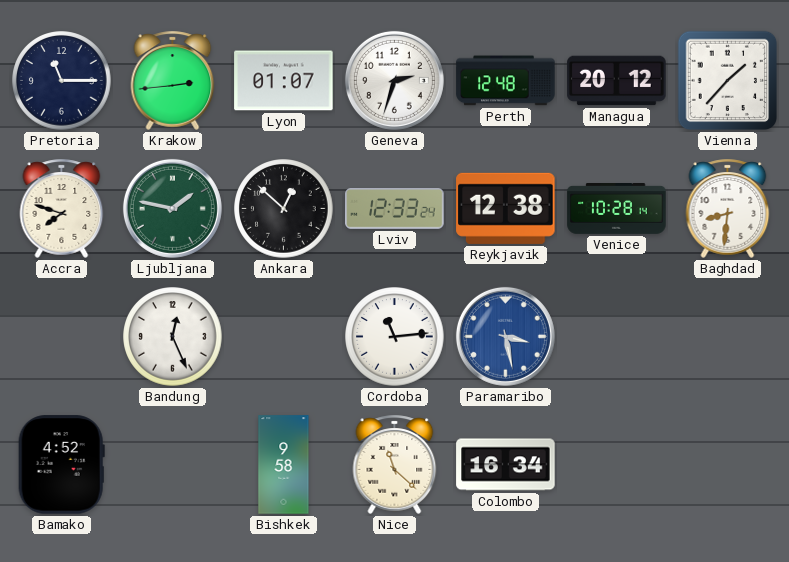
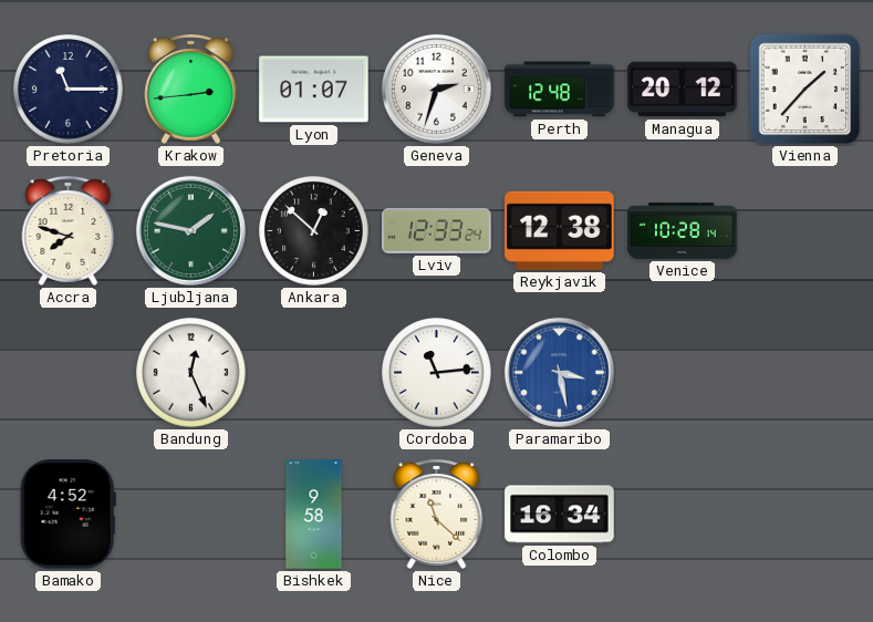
Baghdad: 8:31 -> none
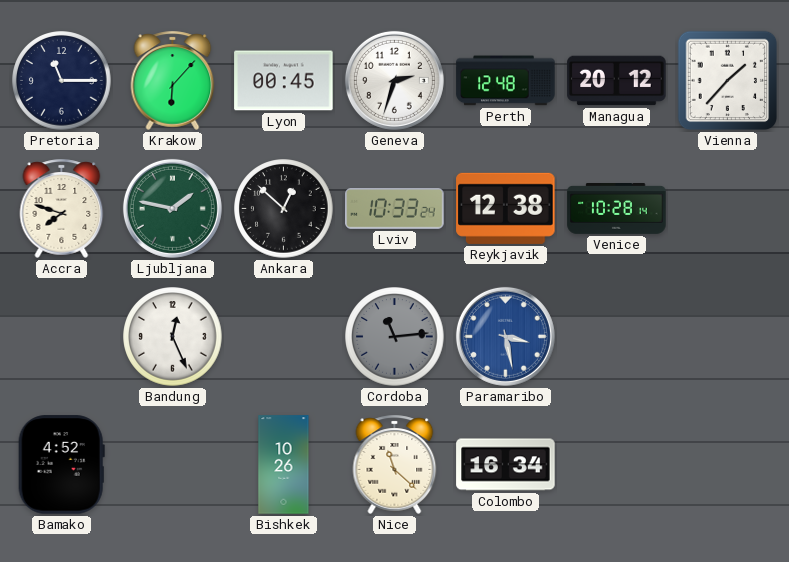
Krakow: 2:44 -> 6:07
Lyon: 01:07 -> 00:45
Lviv: 12:33 -> 10:33
Cordoba dial: white -> grey
Bishkek: 9:58 -> 10:26
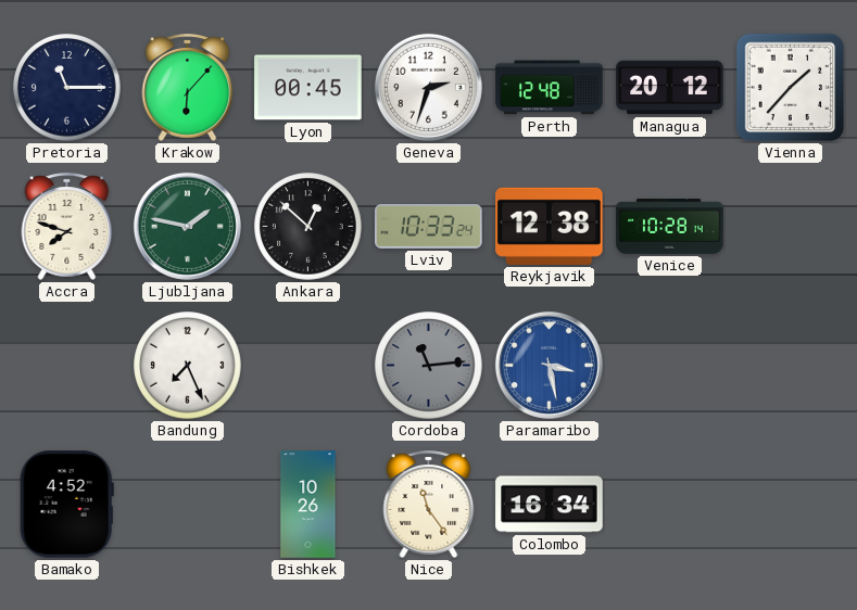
Bandung: 12:26 -> 7:26
Nice: 11:22 -> 11:24
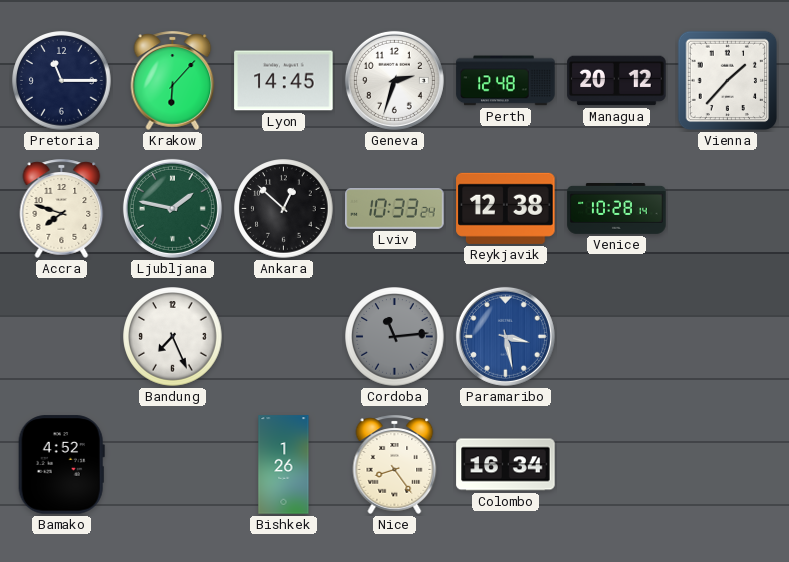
Lyon: 00:45 -> 14:45
Bishkek: 10:26 -> 1:26
Nice: 11:24 -> 8:24
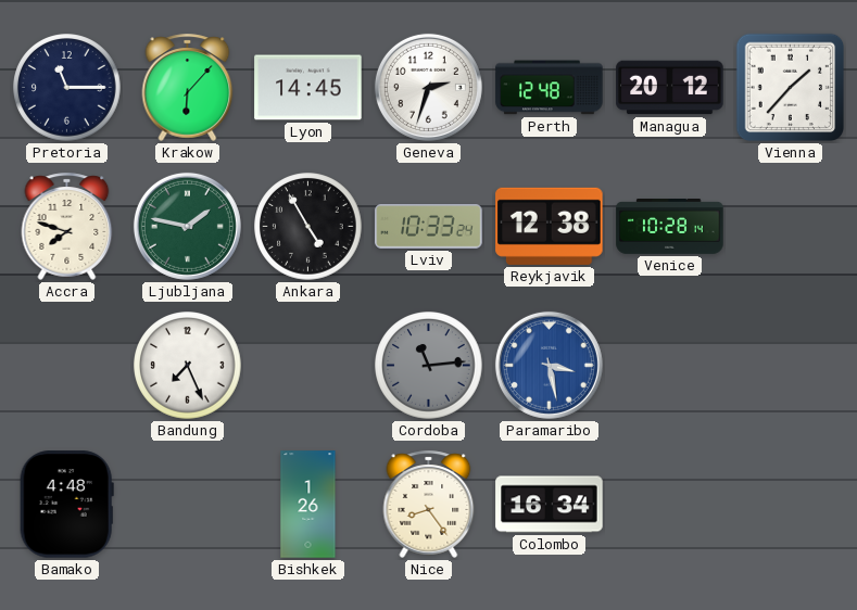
Ankara: 12:52 -> 4:55
Bamako: 4:52 -> 4:48
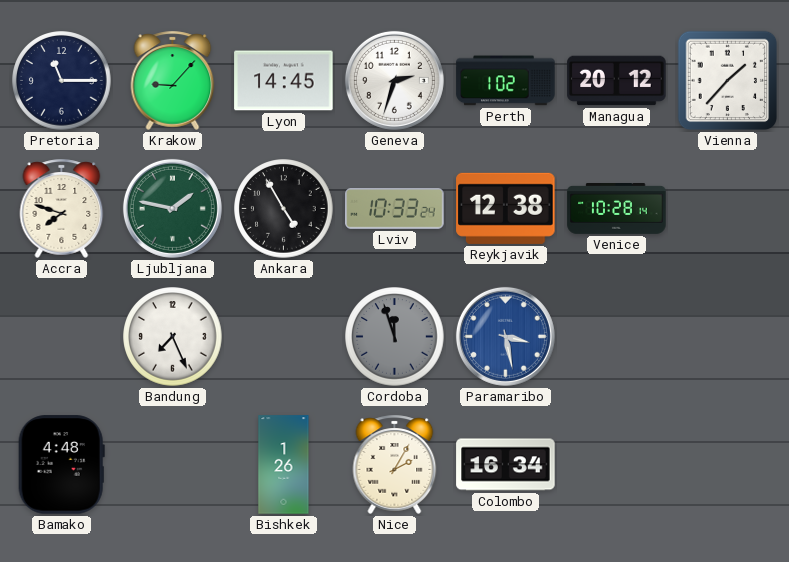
Krakow: 6:07 -> 9:07
Perth: 12:48 -> 1:02
Cordoba: 11:14 -> 11:57
Nice: 8:24 -> 2:05
